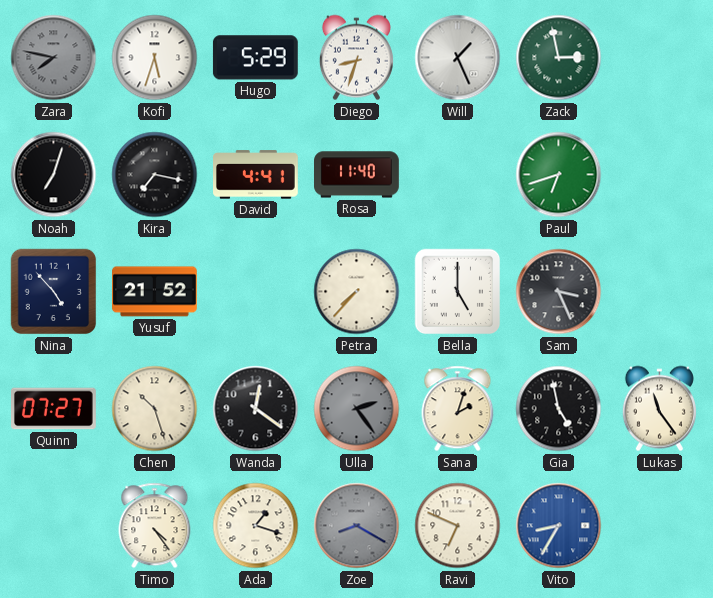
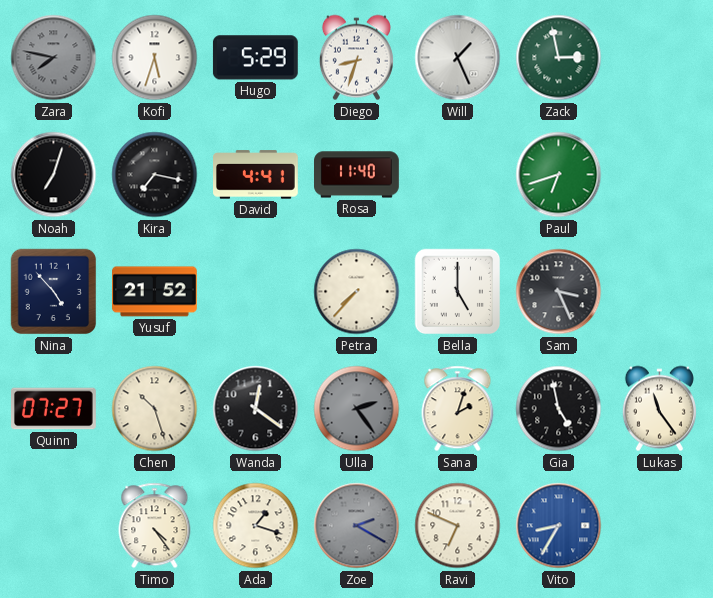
Zoe: 8:20 -> 2:20
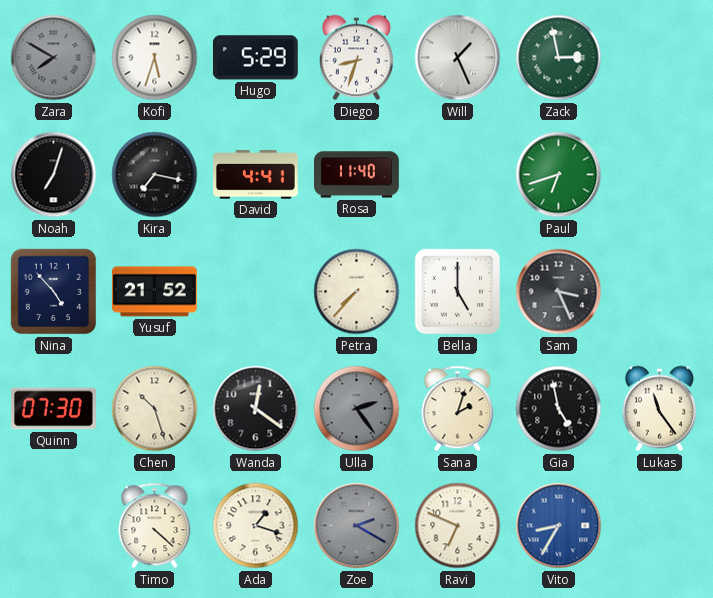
Zara: 7:47 -> 7:50
Quinn: 07:27 -> 07:30
Timo: 4:24 -> 4:22
